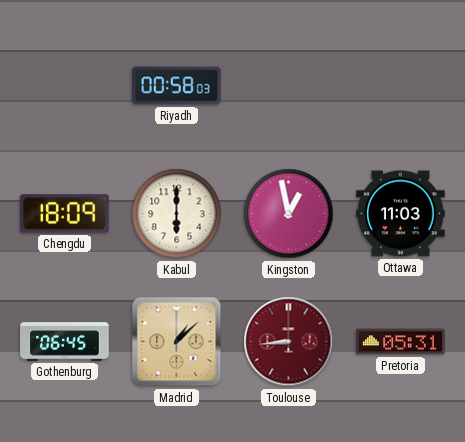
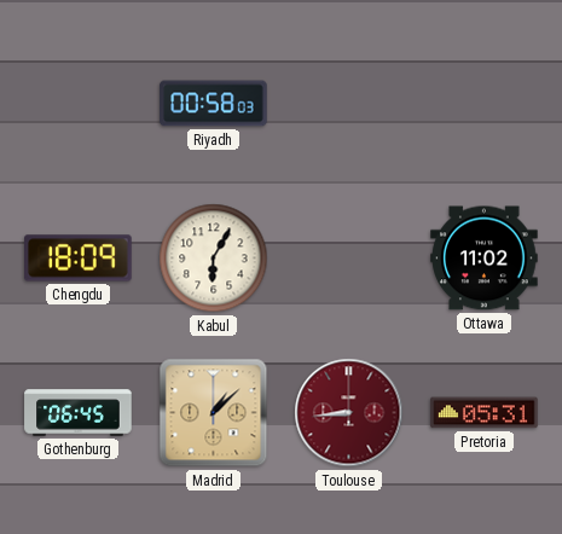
Kabul: 6:00 -> 6:05
Kingston: 12:58 -> none
Ottawa: 11:03 -> 11:02
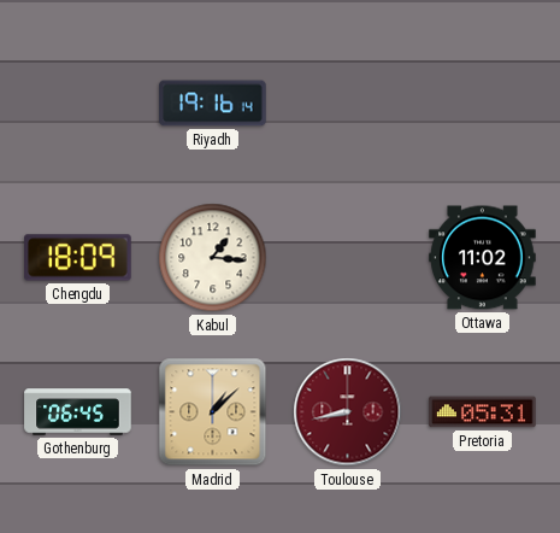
Riyadh: 00:58 -> 19:16
Kabul: 6:05 -> 1:16
Toulouse: 8:44 -> 8:43
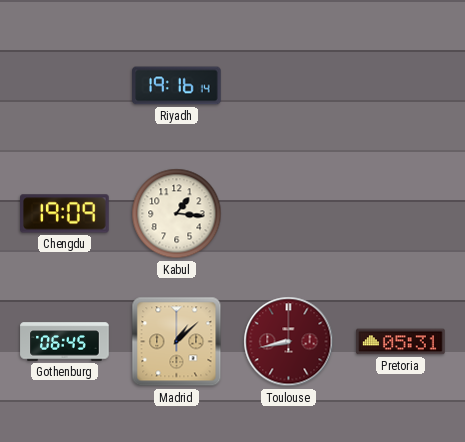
Chengdu: 18:09 -> 19:09
Ottawa: 11:02 -> none
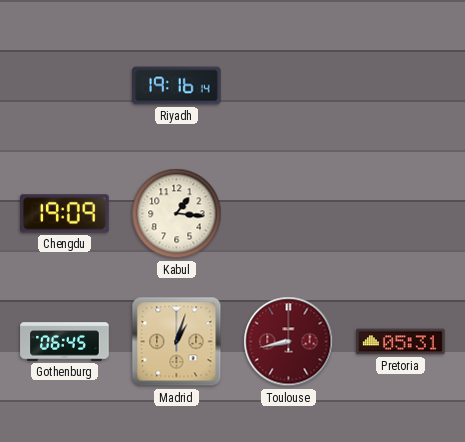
Madrid: 1:08 -> 1:03
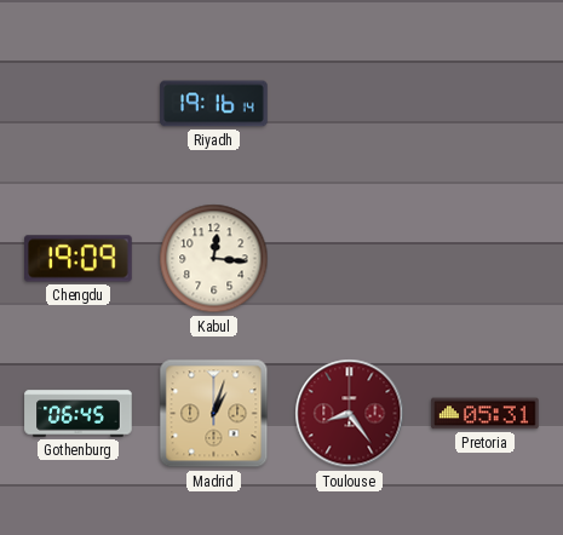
Kabul: 1:16 -> 12:16
Toulouse: 8:43 -> 8:24
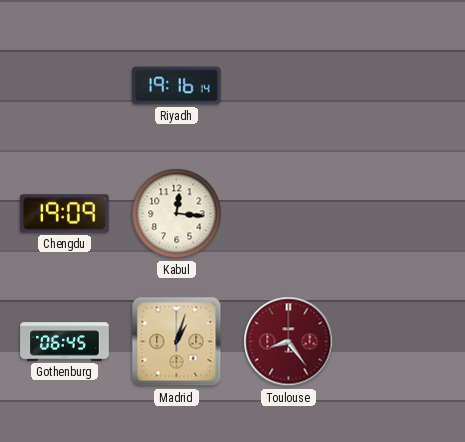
Pretoria: 05:31 -> none
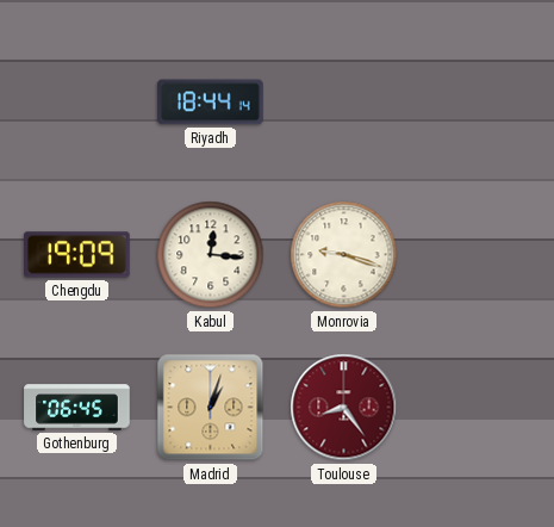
Riyadh: 19:16 -> 18:44
Monrovia: none -> 9:18
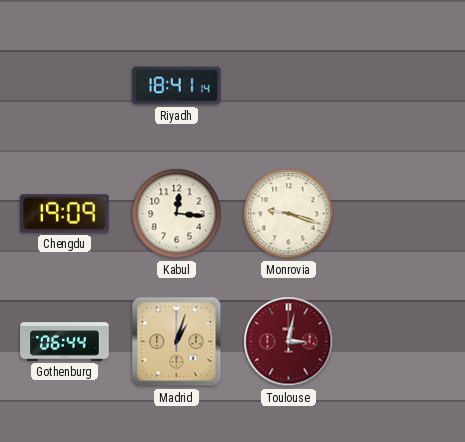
Riyadh: 18:44 -> 18:41
Gothenburg: 06:45 -> 06:44
Toulouse: 8:24 -> 3:02
